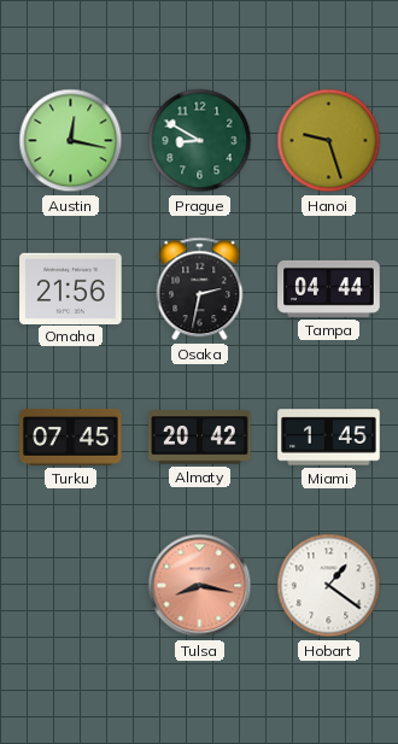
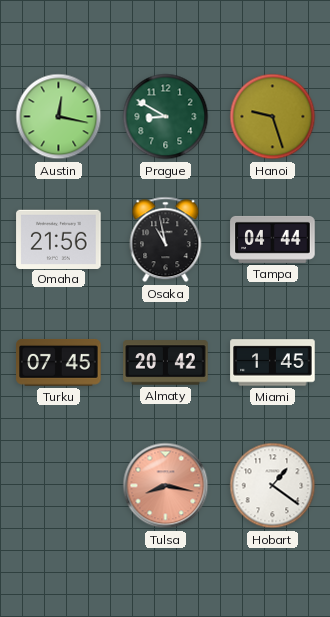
Osaka: 2:32 -> 10:58
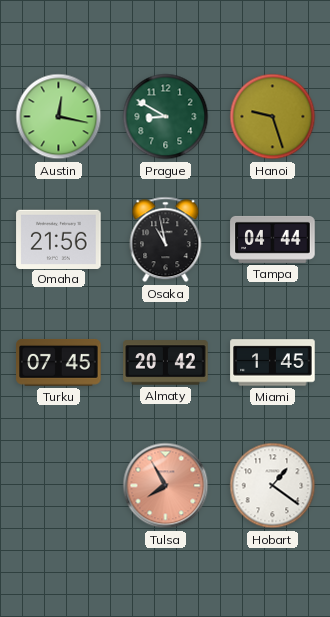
Tulsa: 8:17 -> 7:55
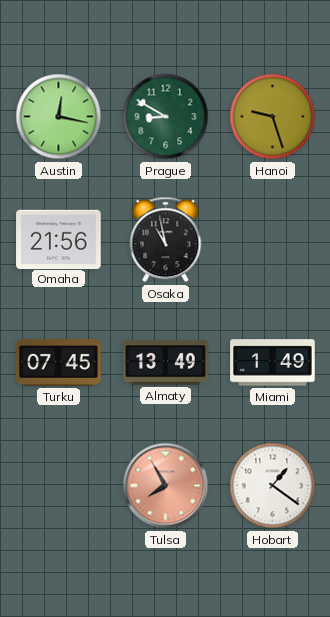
Tampa: 04:44 -> none
Almaty: 20:42 -> 13:49
Miami: 1:45 -> 1:49
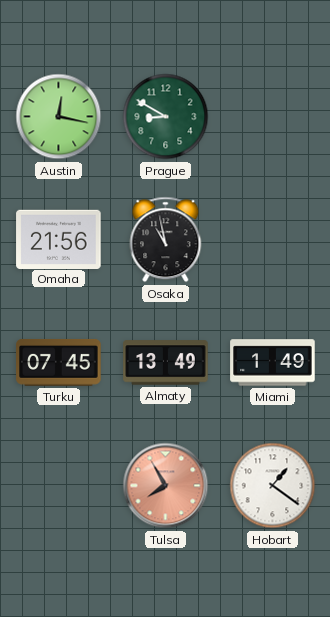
Hanoi: 9:27 -> none
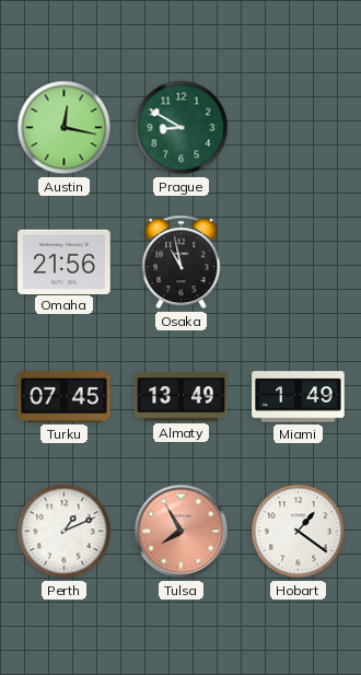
Perth: none -> 1:11
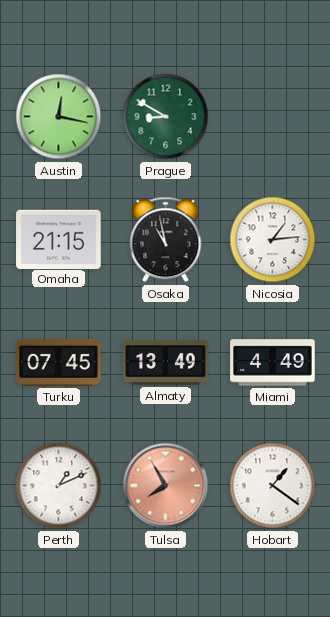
Omaha: 21:56 -> 21:15
Nicosia: none -> 1:14
Miami: 1:49 -> 4:49
